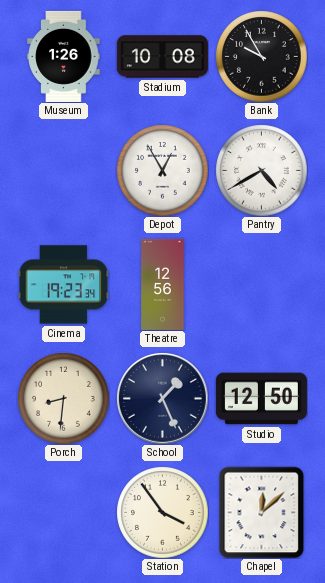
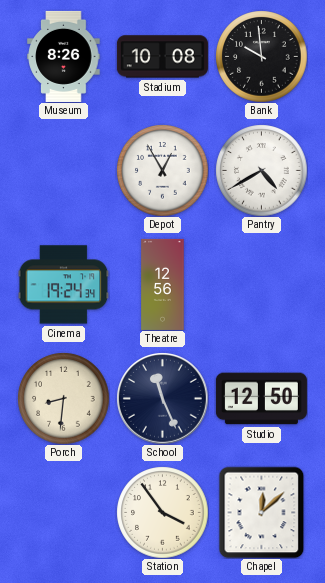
Museum: 1:26 -> 8:26
Bank: 9:55 -> 9:59
Cinema: 19:23 -> 19:24
School: 1:26 -> 11:26
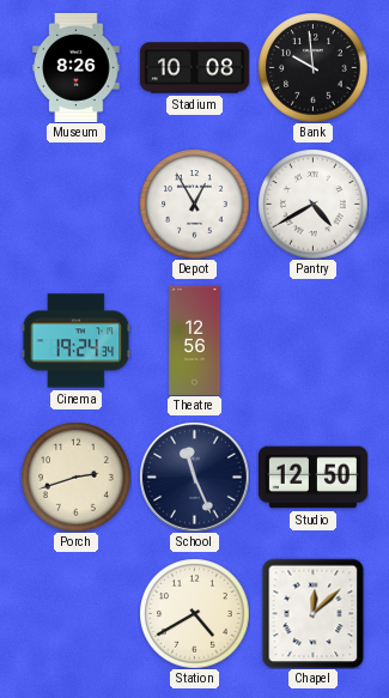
Porch: 8:31 -> 2:42
Station: 3:54 -> 4:40
